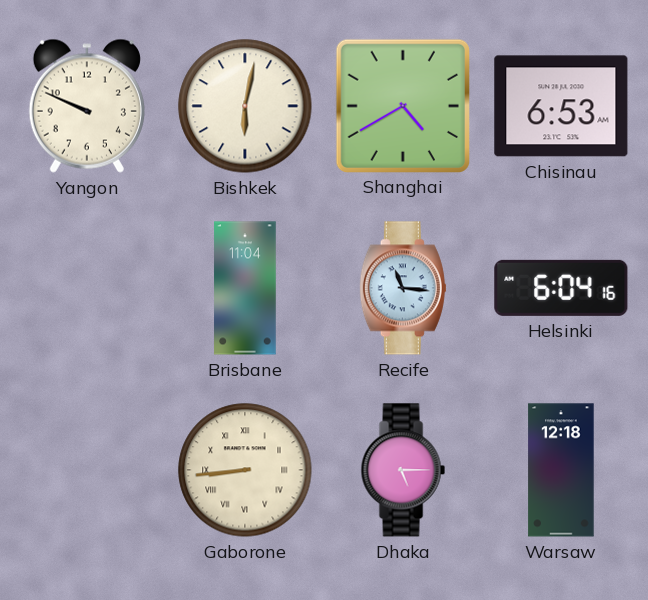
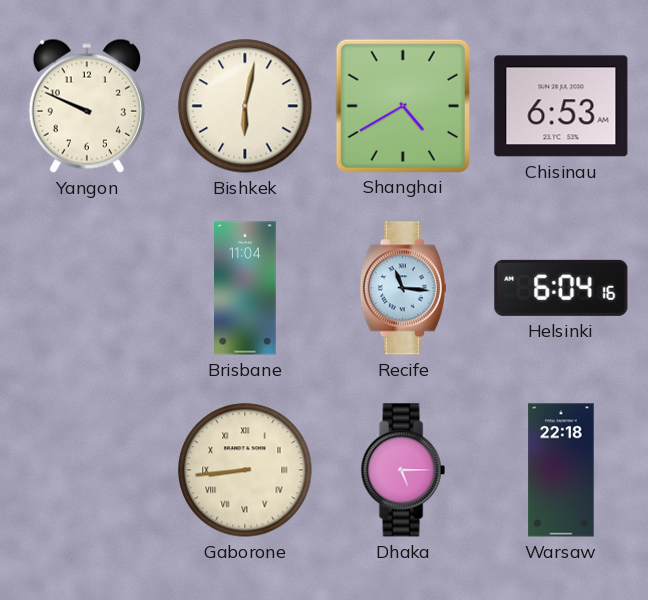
Warsaw: 12:18 -> 22:18
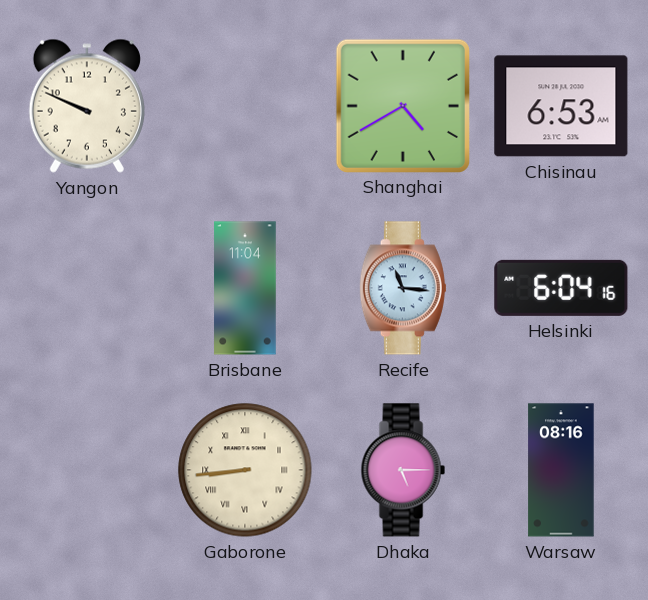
Bishkek: 6:02 -> none
Warsaw: 22:18 -> 08:16
